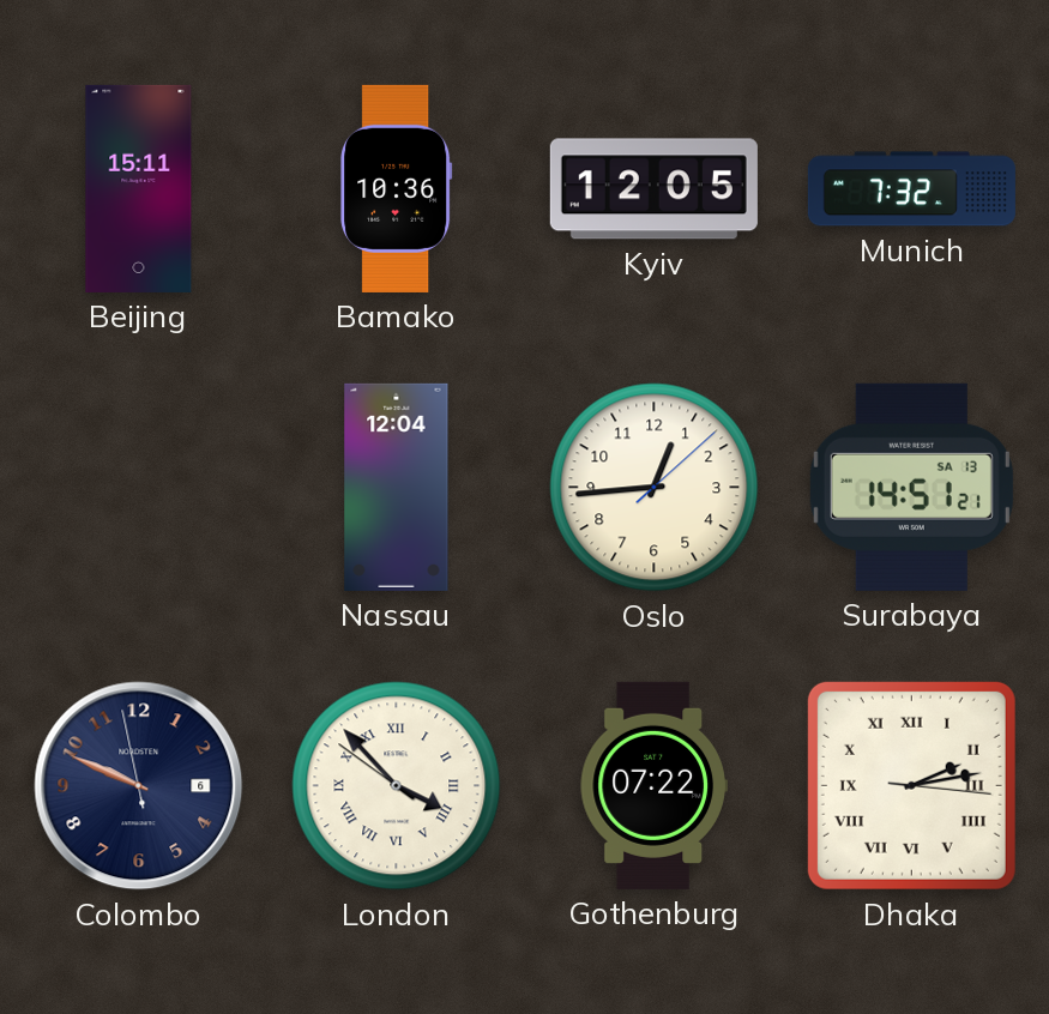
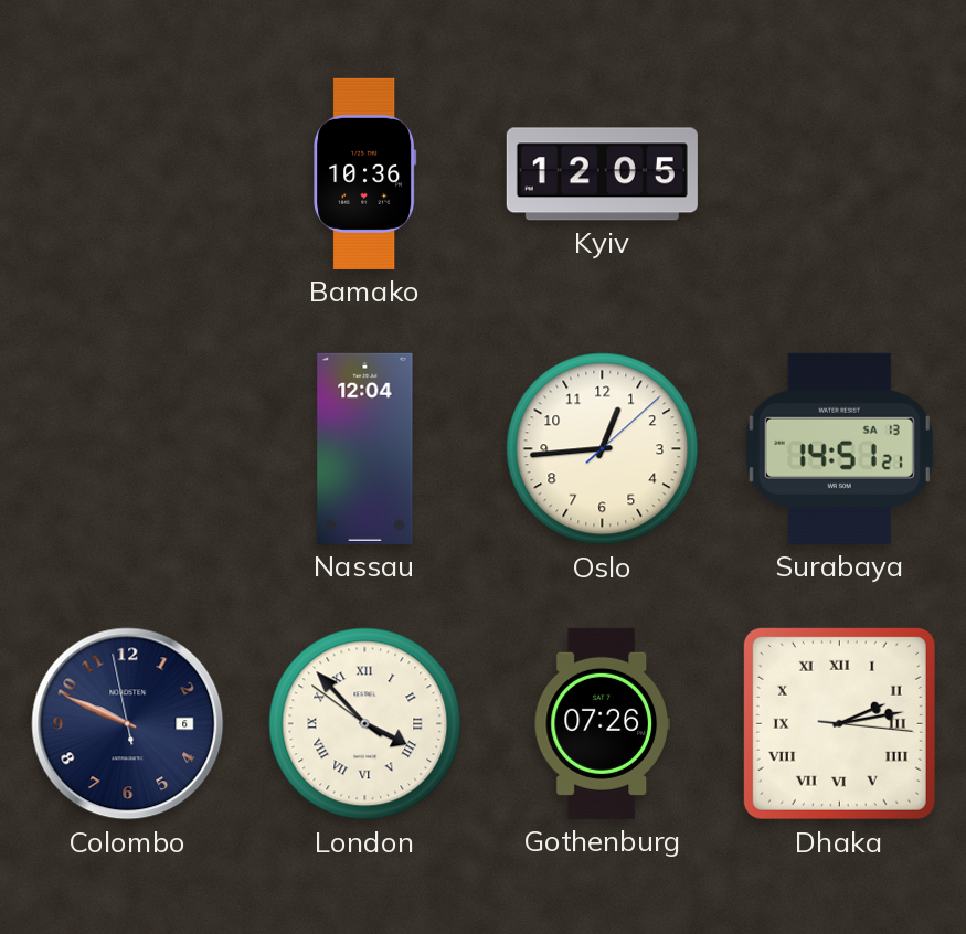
Beijing: 15:11 -> none
Munich: 7:32 -> none
Gothenburg: 07:22 -> 07:26
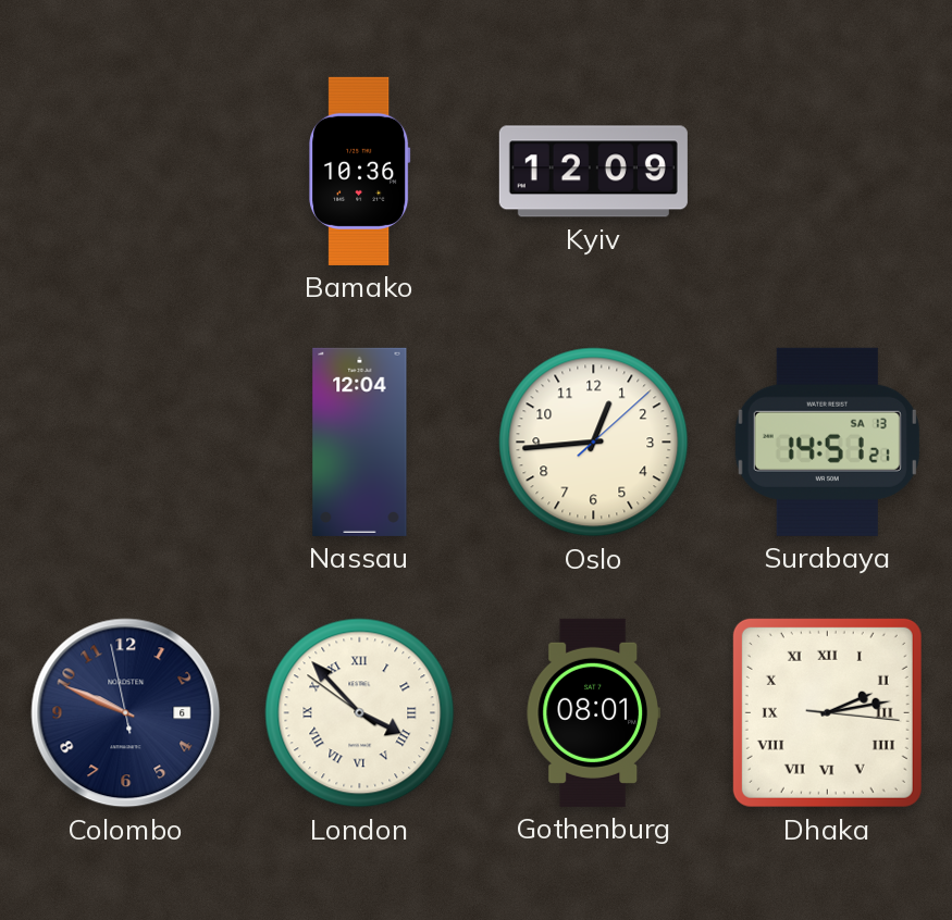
Kyiv: 12:05 -> 12:09
Gothenburg: 07:26 -> 08:01
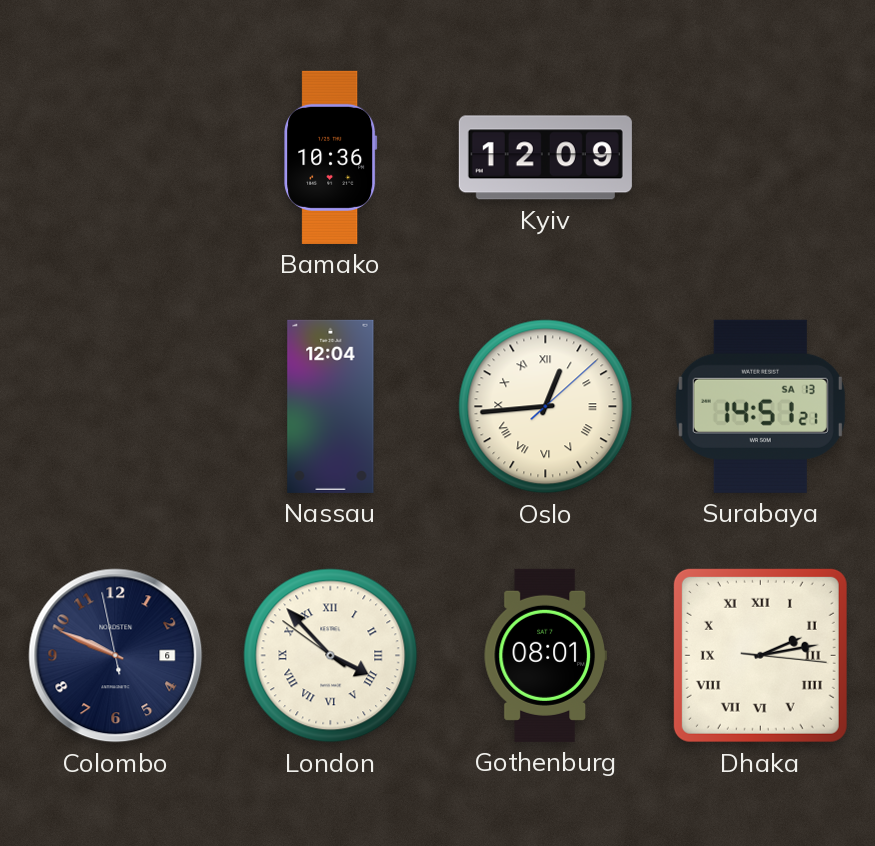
Oslo numerals: Arabic -> Roman
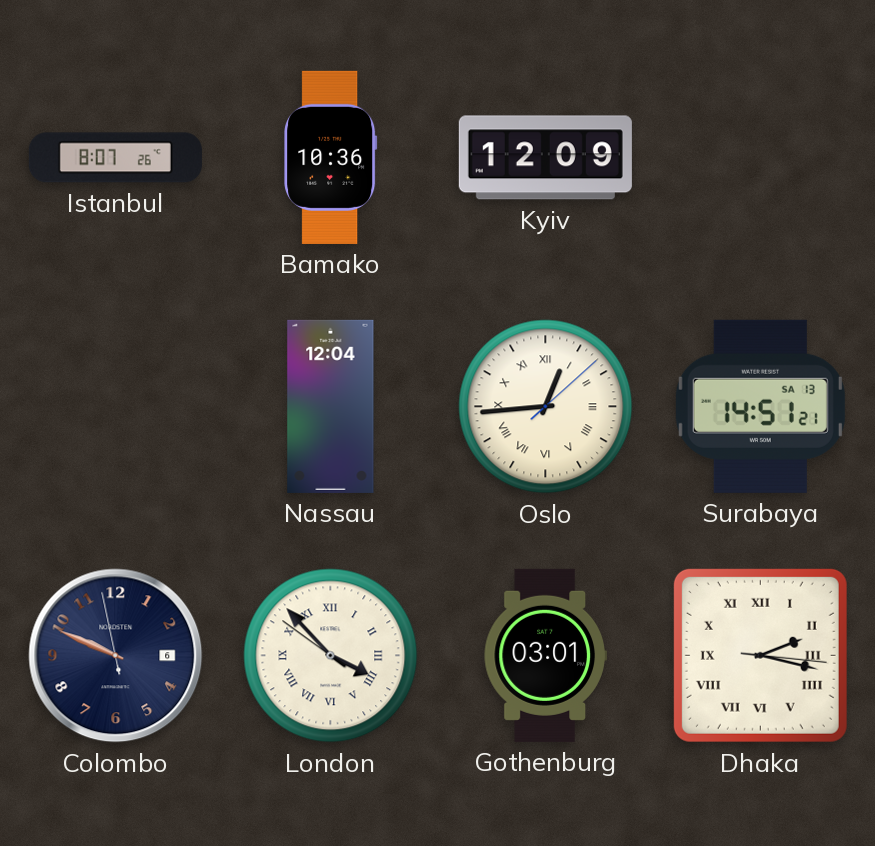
Istanbul: none -> 8:07
Gothenburg: 08:01 -> 03:01
Dhaka: 2:13 -> 2:17
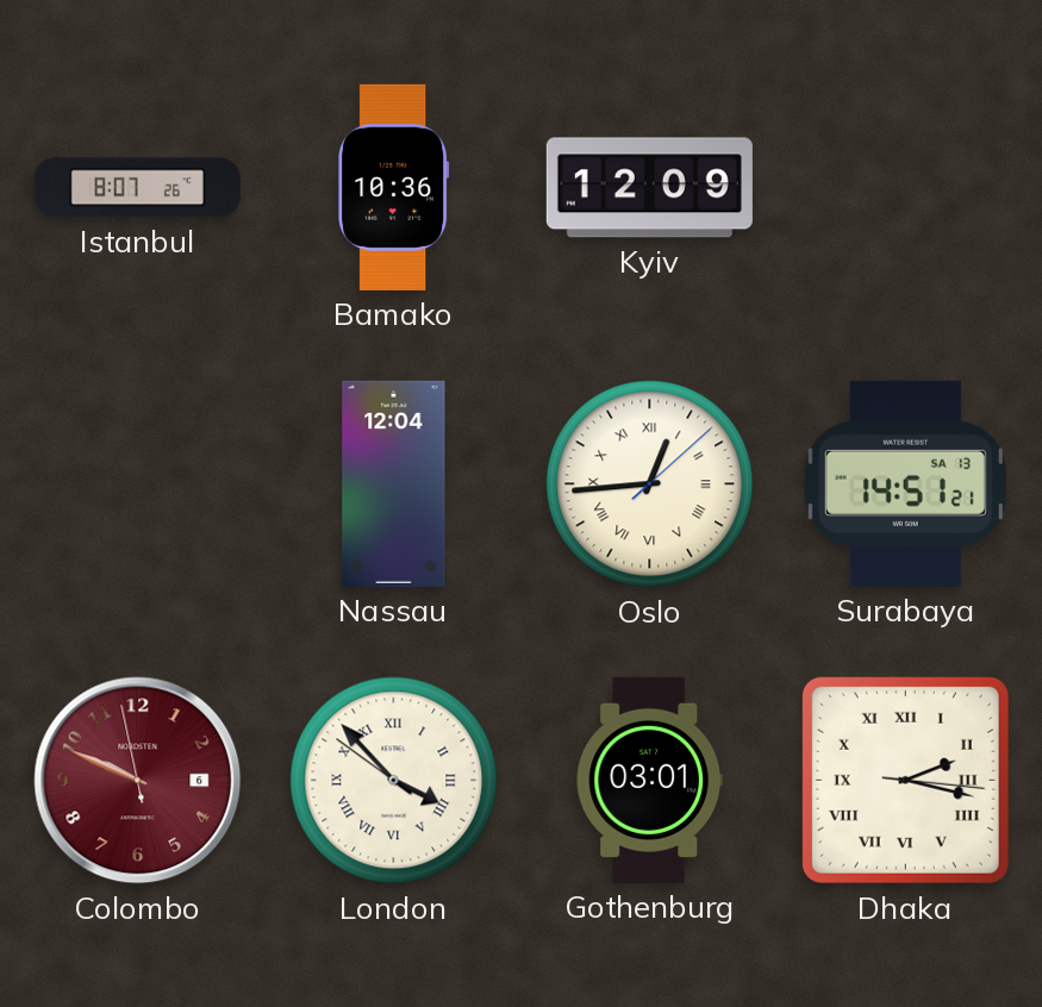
Colombo dial: navy -> burgundy
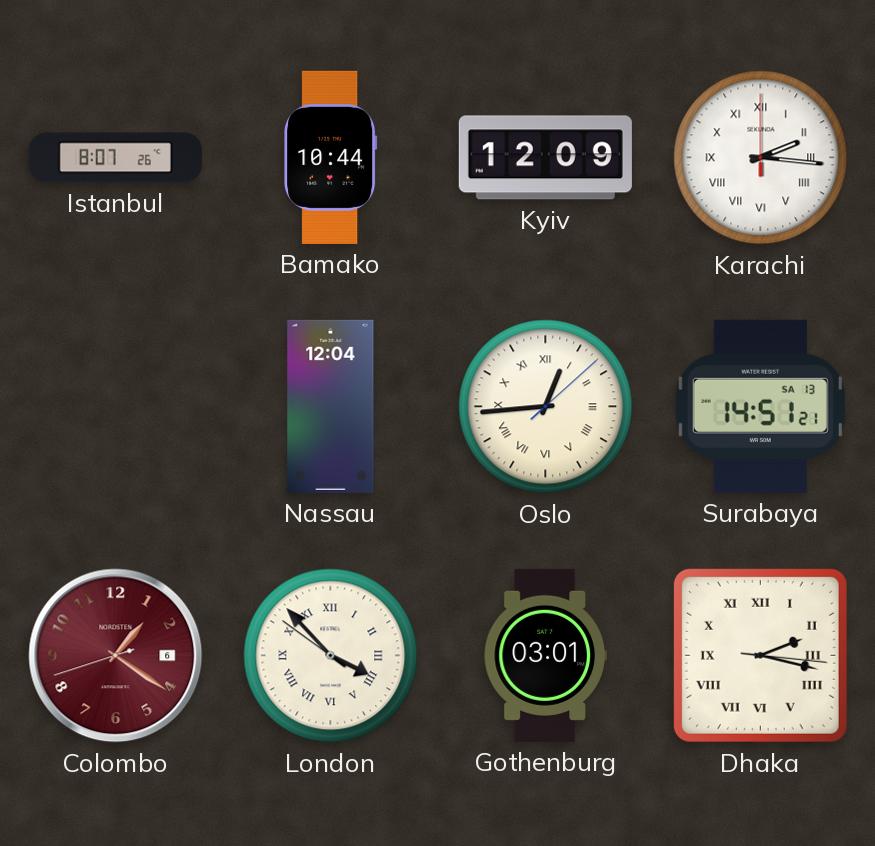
Bamako: 10:36 -> 10:44
Karachi: none -> 2:16
Colombo: 9:48 -> 1:20
